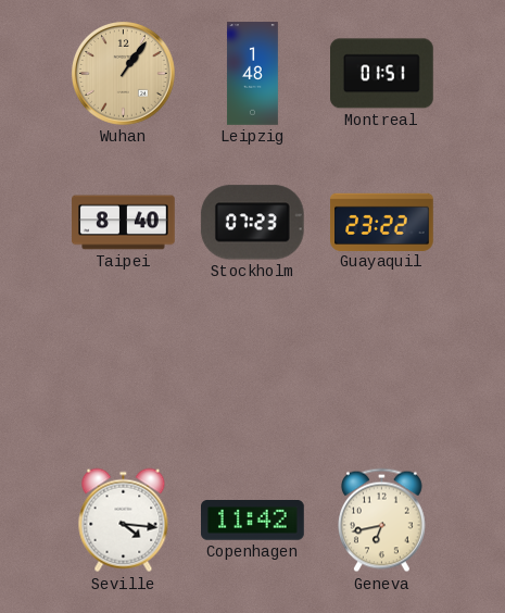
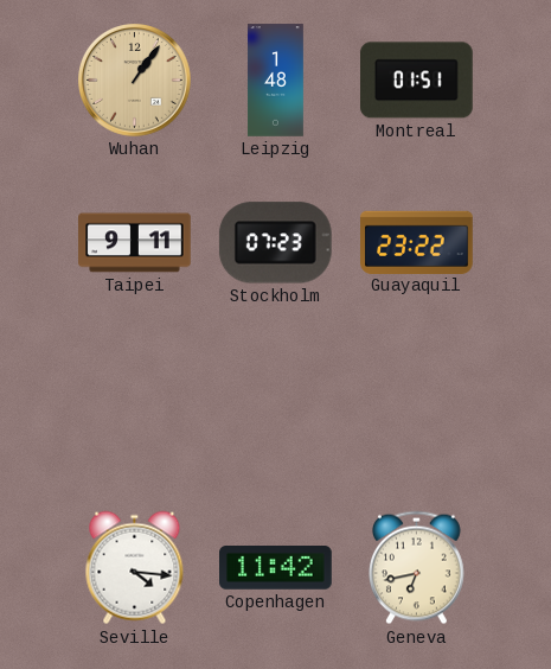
Taipei: 8:40 -> 9:11
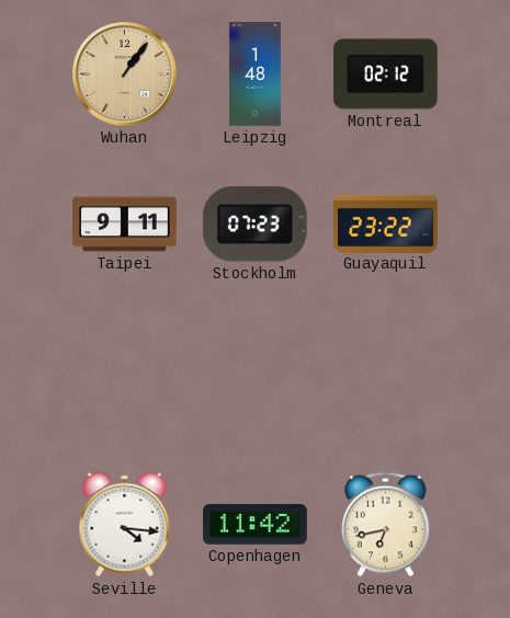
Montreal: 01:51 -> 02:12
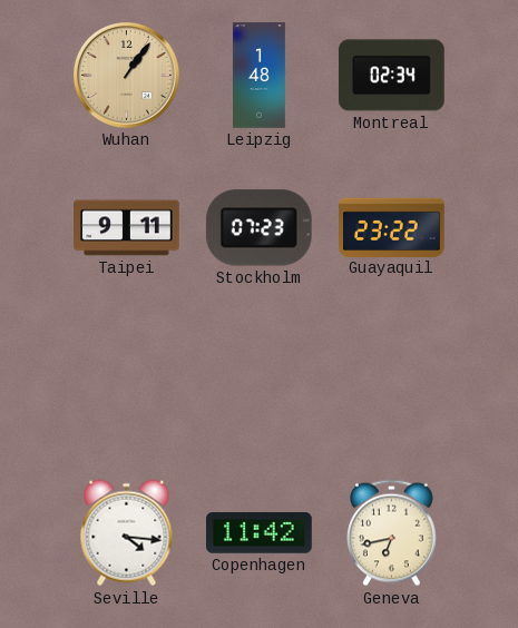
Montreal: 02:12 -> 02:34
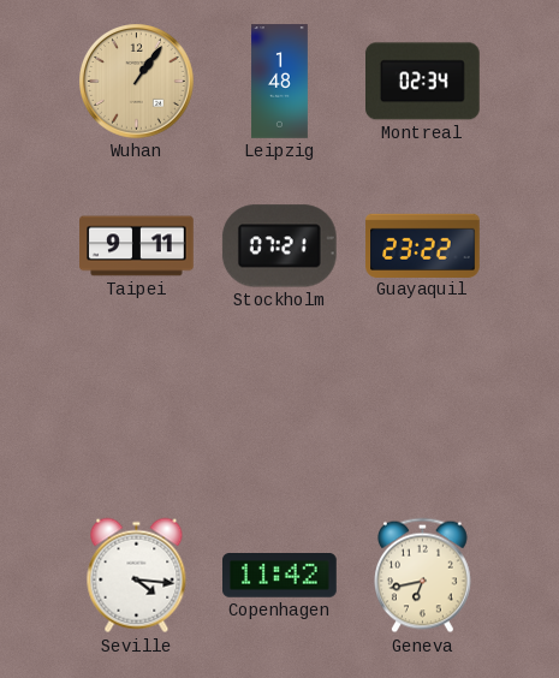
Stockholm: 07:23 -> 07:21
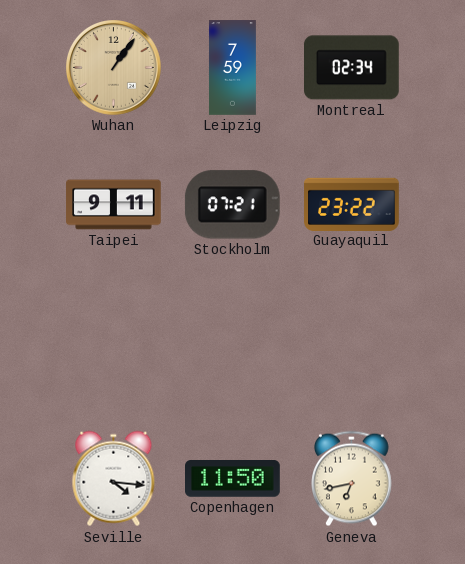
Leipzig: 1:48 -> 7:59
Copenhagen: 11:42 -> 11:50
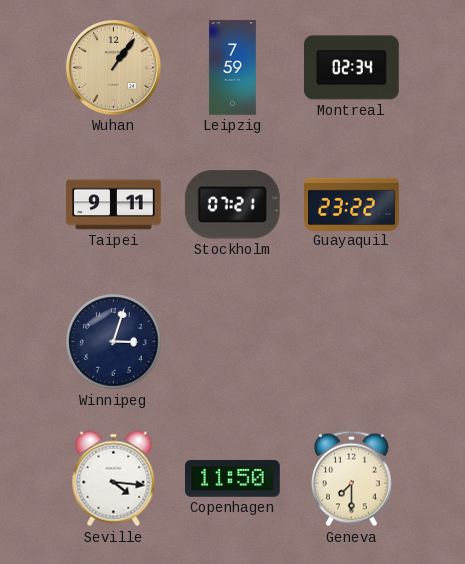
Winnipeg: none -> 3:03
Geneva: 6:43 -> 7:30
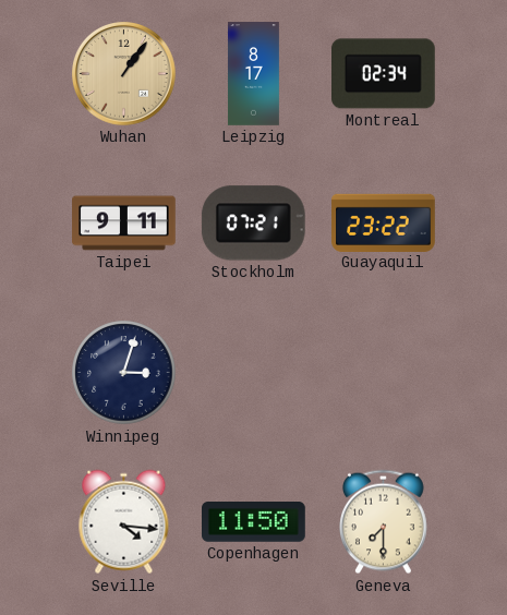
Leipzig: 7:59 -> 8:17
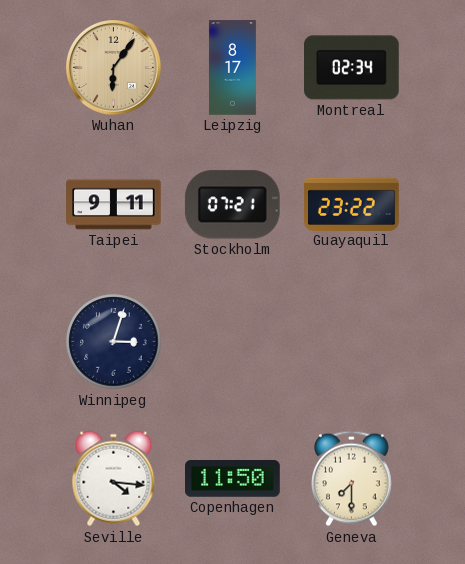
Wuhan: 1:06 -> 6:06
